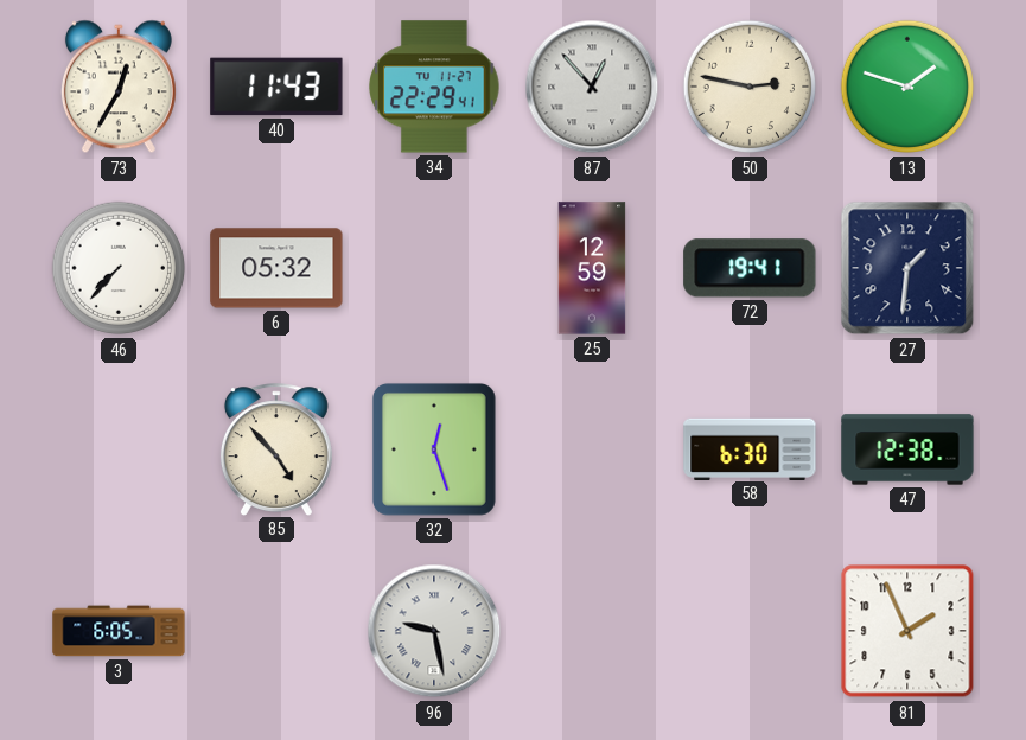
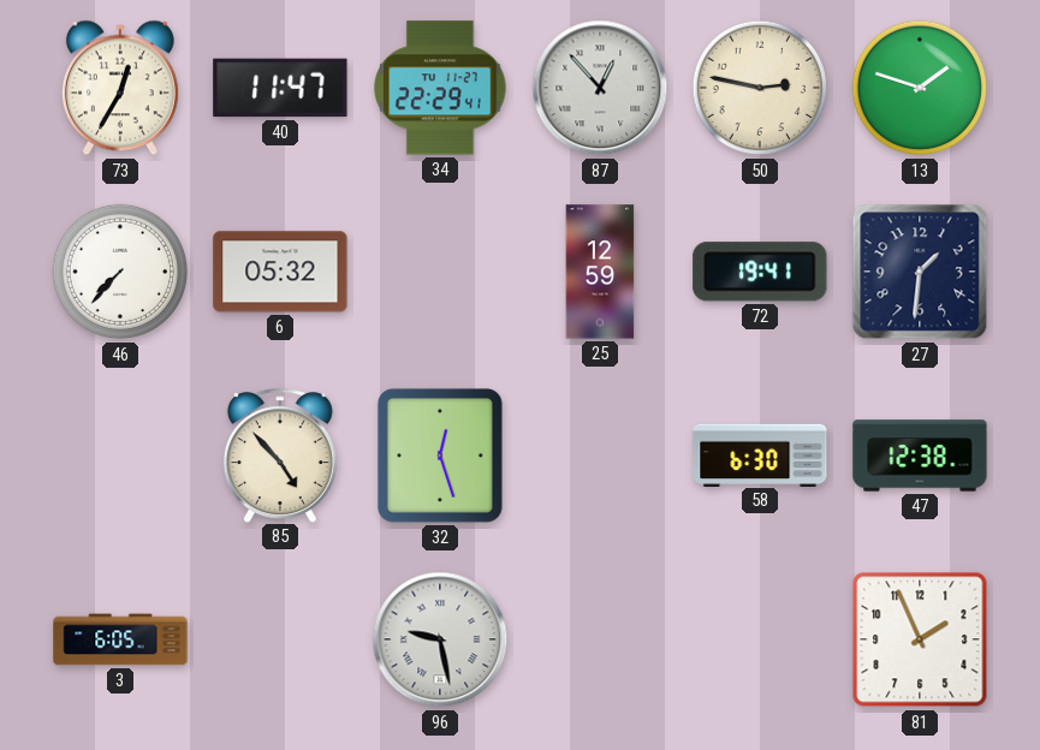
40: 11:43 -> 11:47
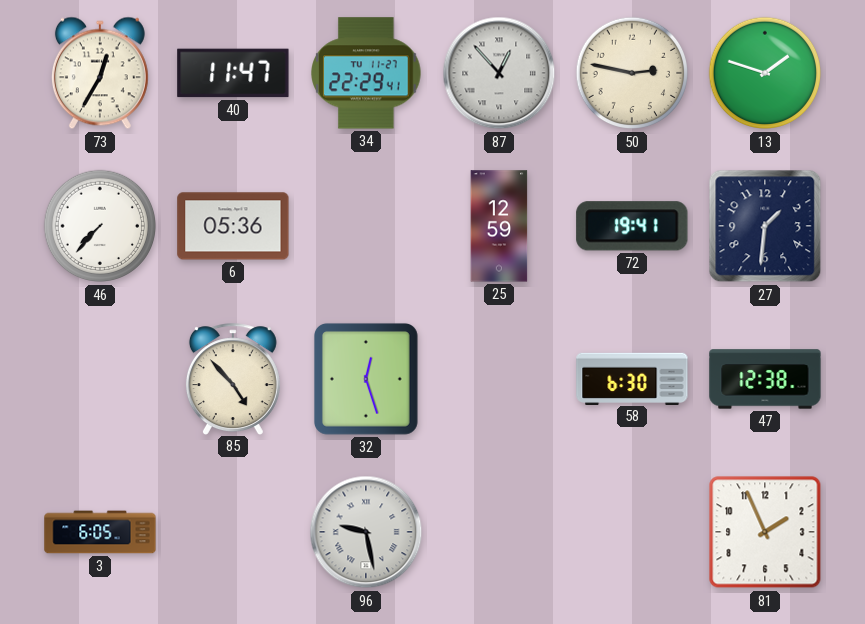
6: 05:32 -> 05:36
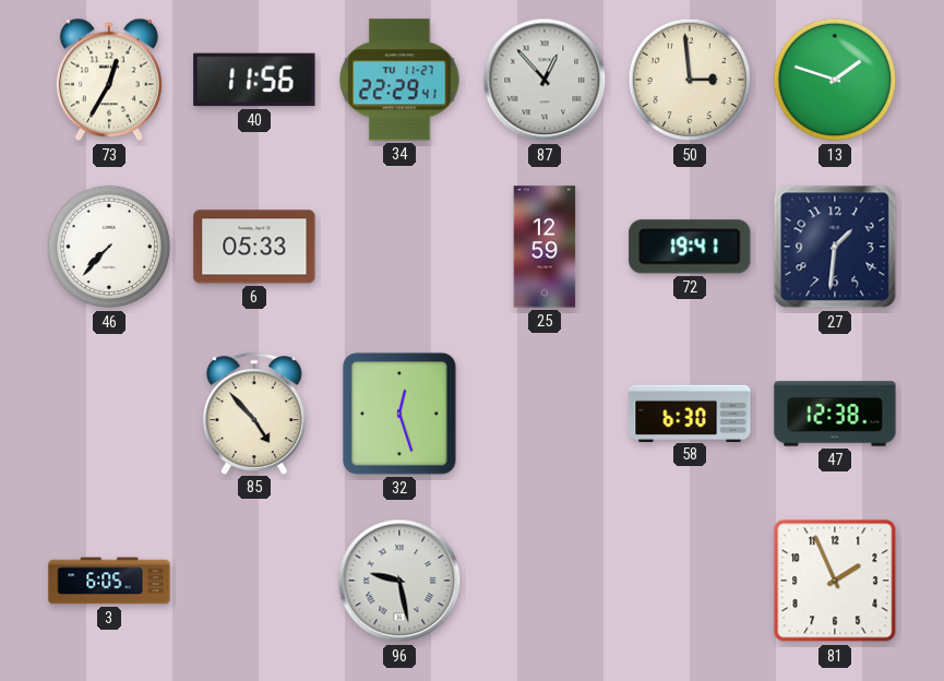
40: 11:47 -> 11:56
50: 2:47 -> 2:59
6: 05:36 -> 05:33
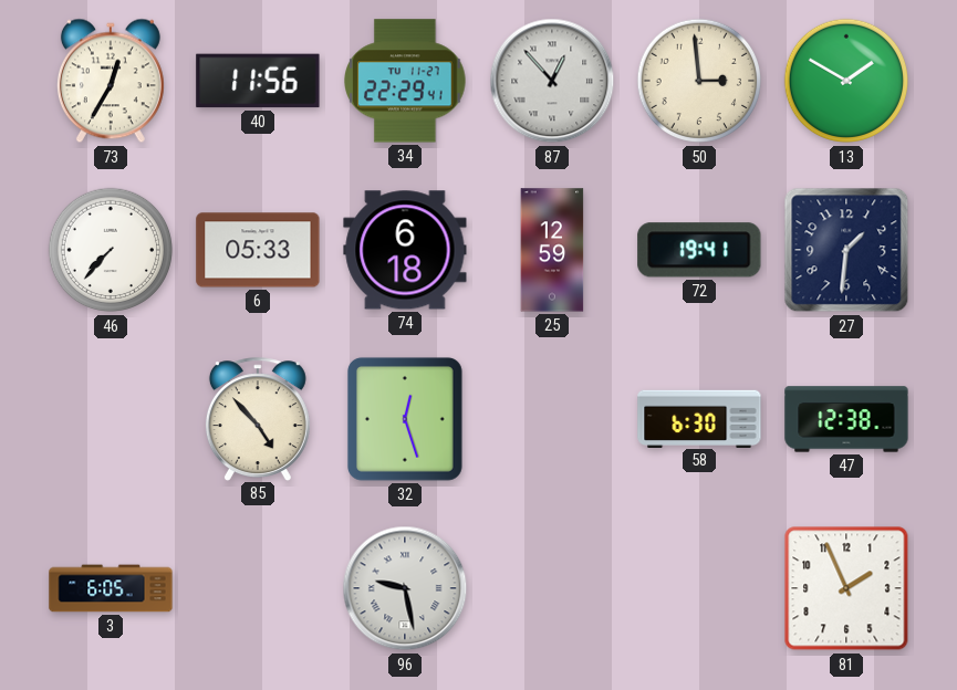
13: 1:48 -> 1:50
74: none -> 6:18
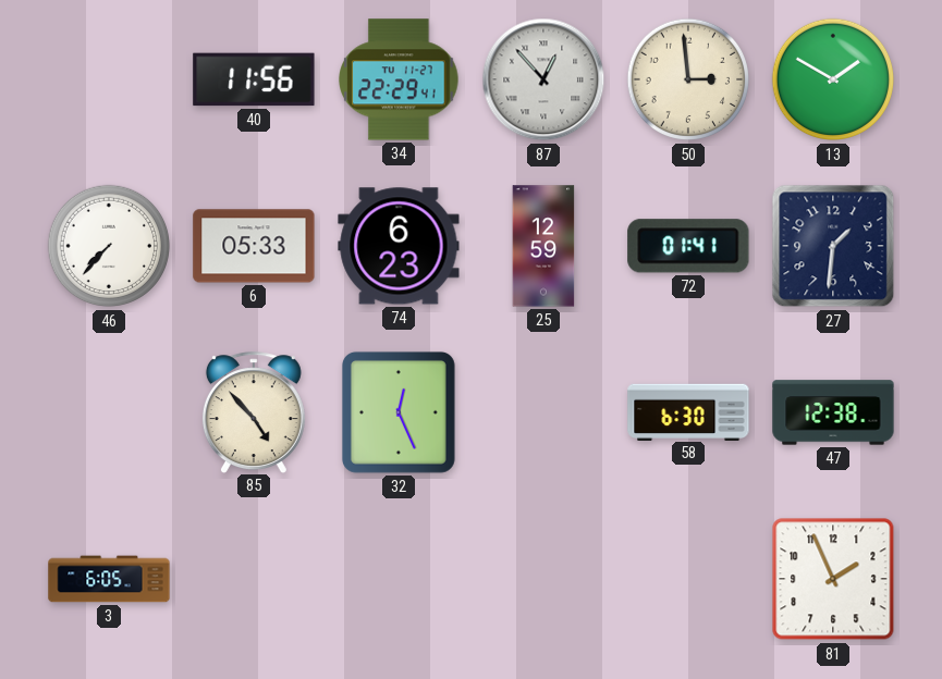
73: 12:35 -> none
74: 6:18 -> 6:23
72: 19:41 -> 01:41
32: 12:27 -> 12:26
96: 9:28 -> none
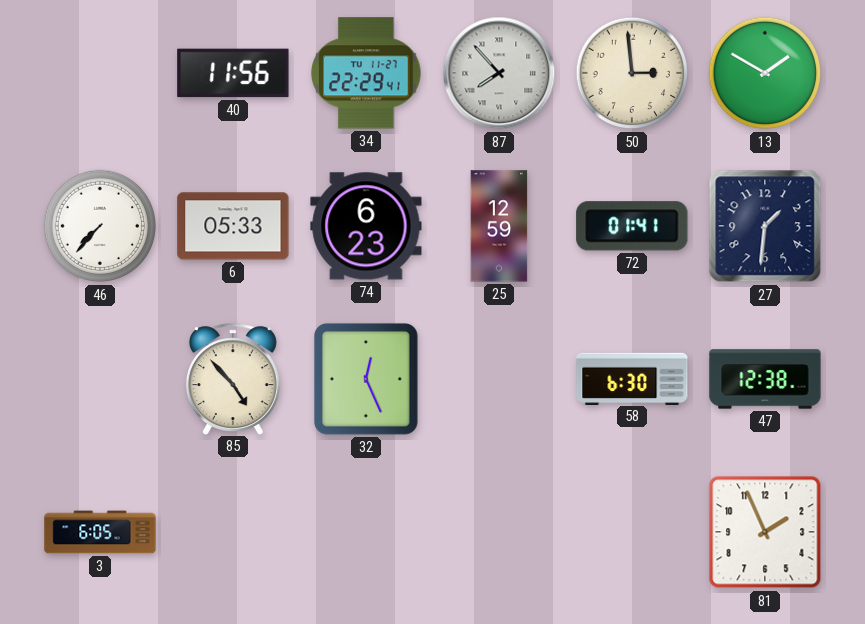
87: 12:53 -> 7:53
